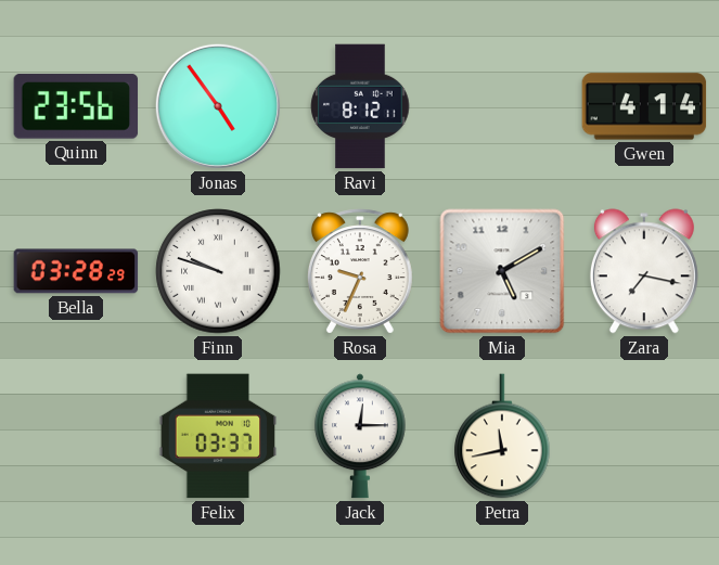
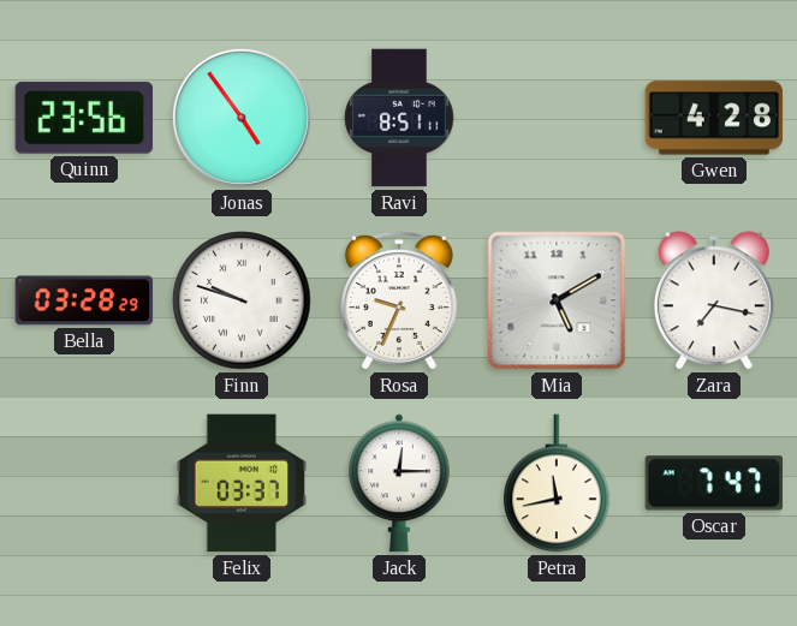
Ravi: 8:12 -> 8:51
Gwen: 4:14 -> 4:28
Oscar: none -> 7:47
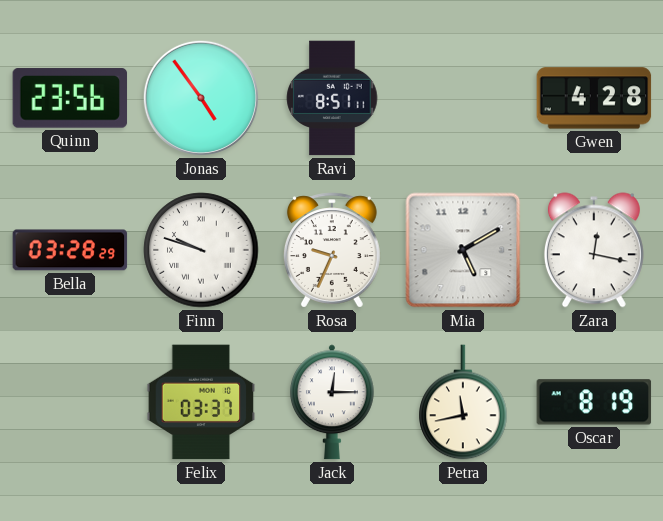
Zara: 7:17 -> 12:17
Oscar: 7:47 -> 8:19
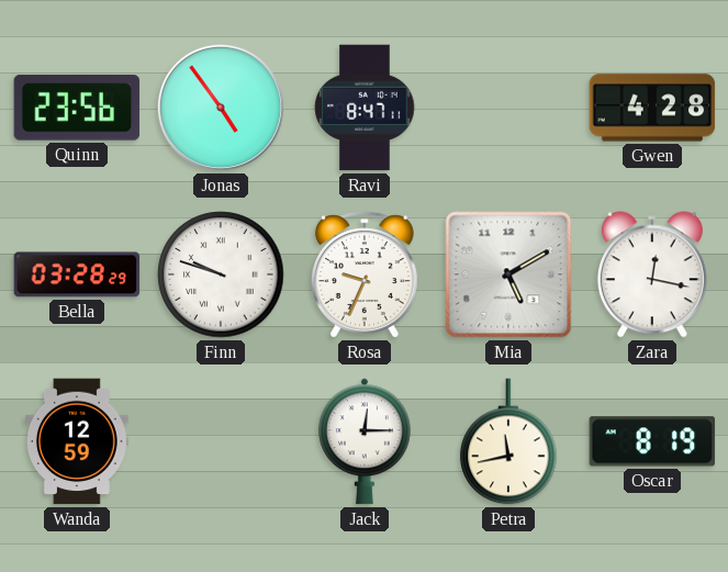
Ravi: 8:51 -> 8:47
Wanda: none -> 12:59
Felix: 03:37 -> none
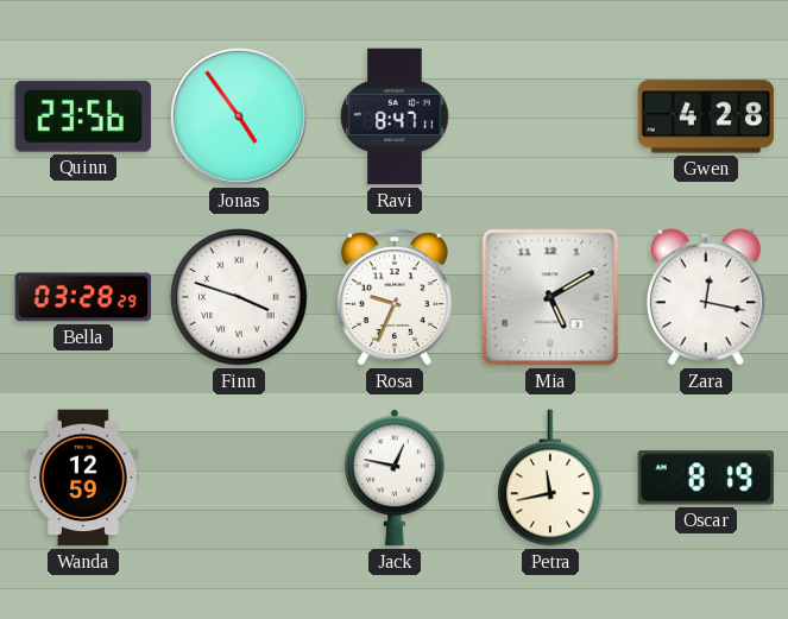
Finn: 9:48 -> 3:48
Jack: 12:15 -> 12:47
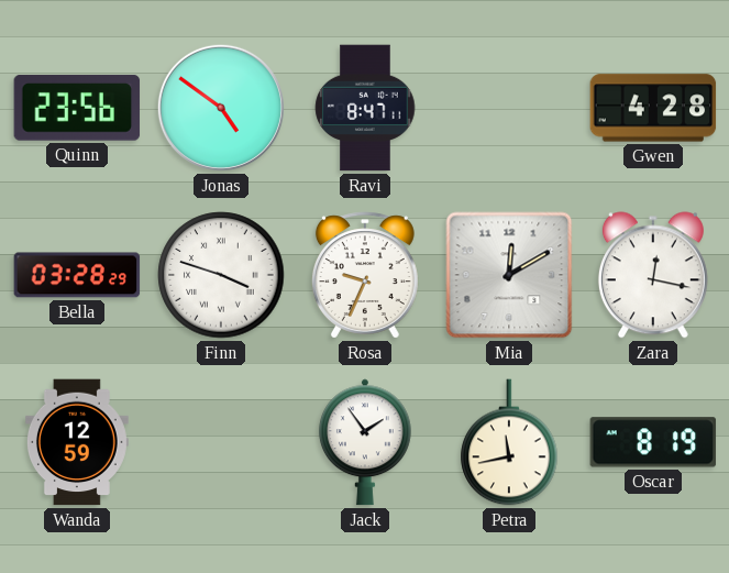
Jonas: 4:54 -> 4:51
Mia: 5:10 -> 12:10
Jack: 12:47 -> 1:54
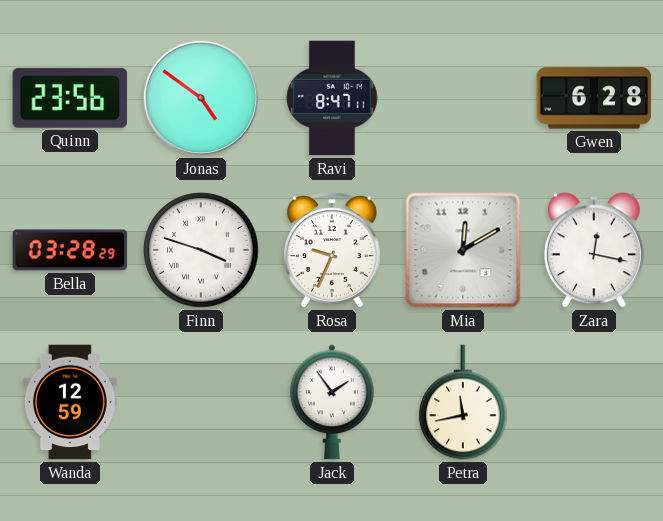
Gwen: 4:28 -> 6:28
Oscar: 8:19 -> none
